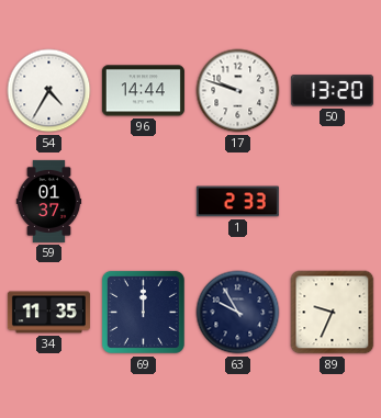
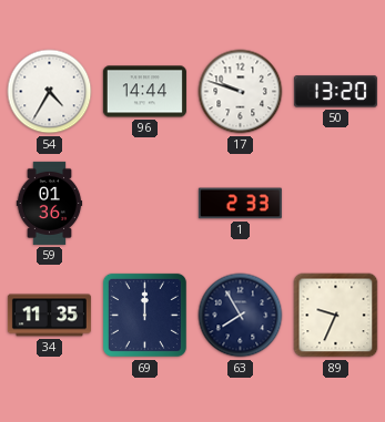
59: 01:37 -> 01:36
63: 9:55 -> 7:55
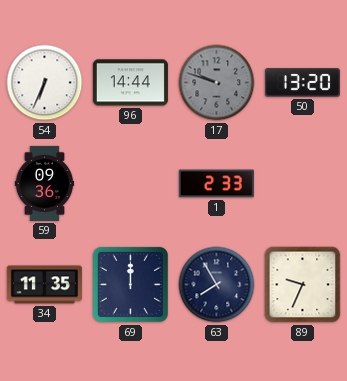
54: 4:35 -> 6:34
17 dial: white -> grey
59: 01:36 -> 09:36
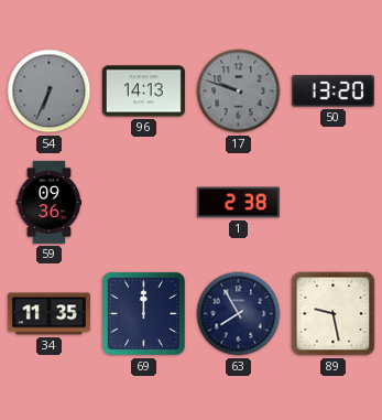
54 dial: white -> grey
96: 14:44 -> 14:13
1: 2:33 -> 2:38
89: 9:34 -> 9:28
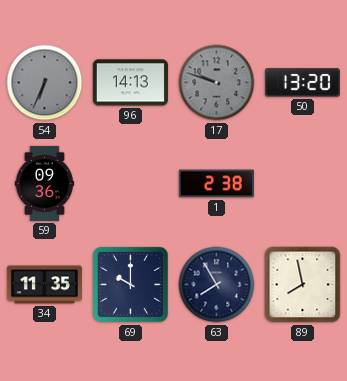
69: 12:00 -> 10:00
89: 9:28 -> 7:58
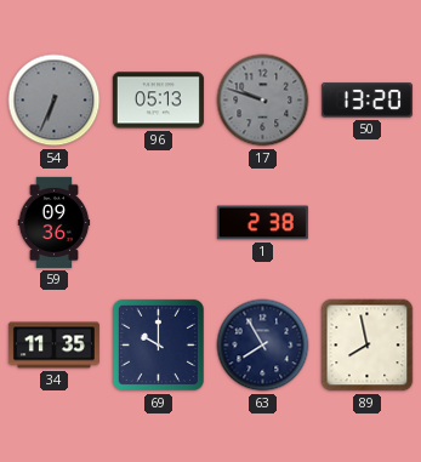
96: 14:13 -> 05:13
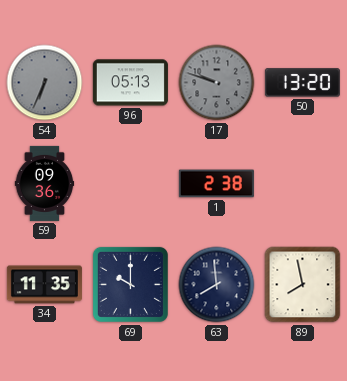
63: 7:55 -> 7:59
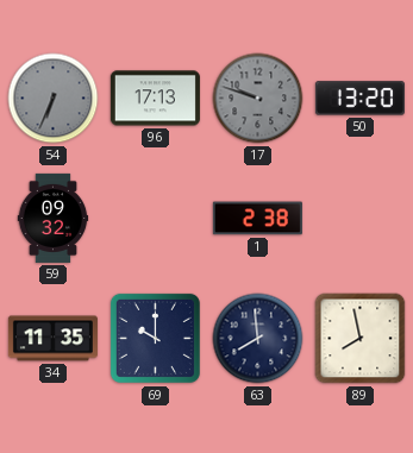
96: 05:13 -> 17:13
59: 09:36 -> 09:32
